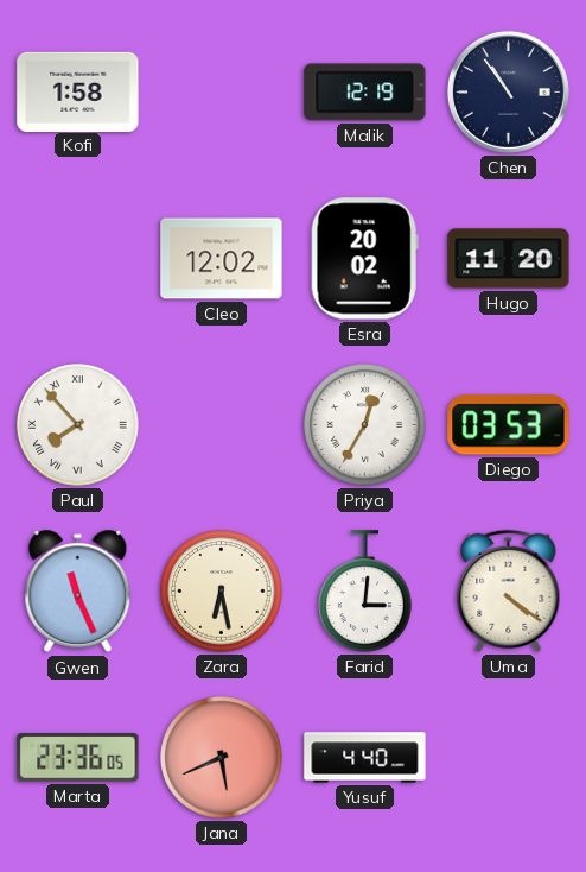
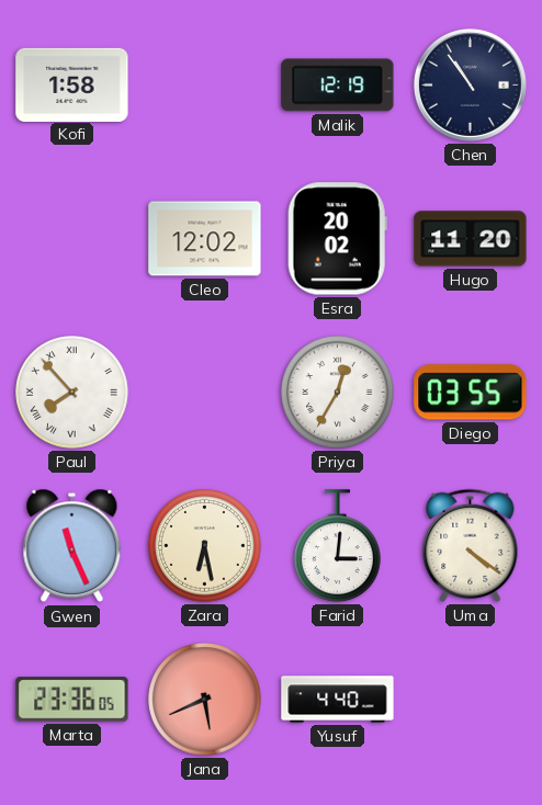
Diego: 03:53 -> 03:55
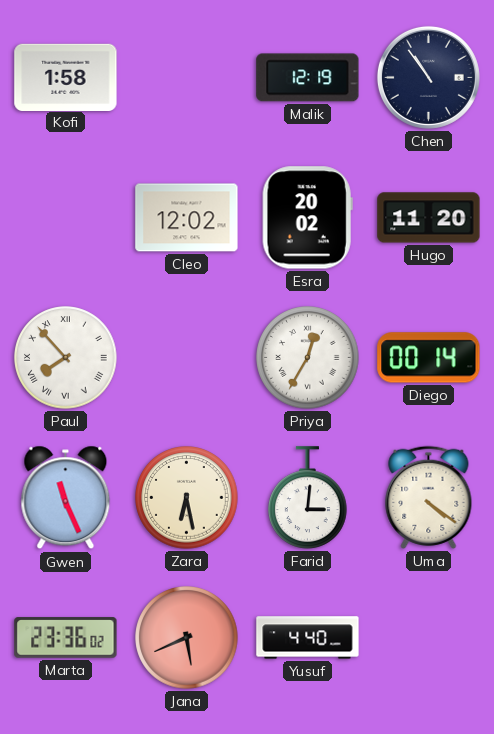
Diego: 03:55 -> 00:14
Marta: 23:36:05 -> 23:36:02
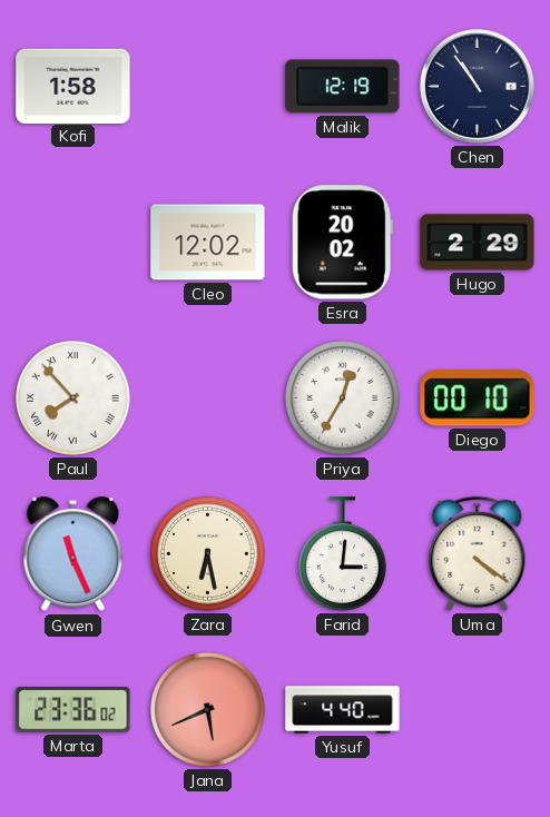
Hugo: 11:20 -> 2:29
Diego: 00:14 -> 00:10
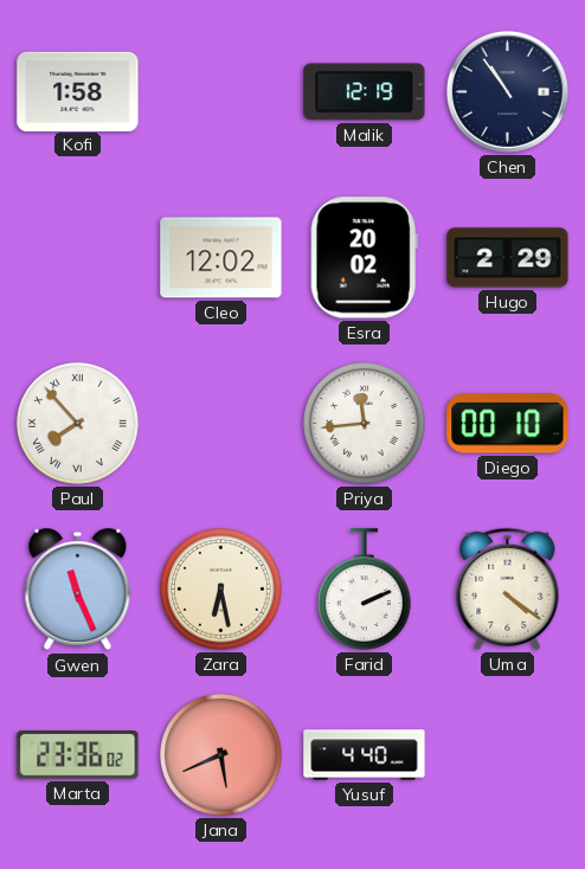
Priya: 12:35 -> 11:44
Farid: 3:01 -> 2:11
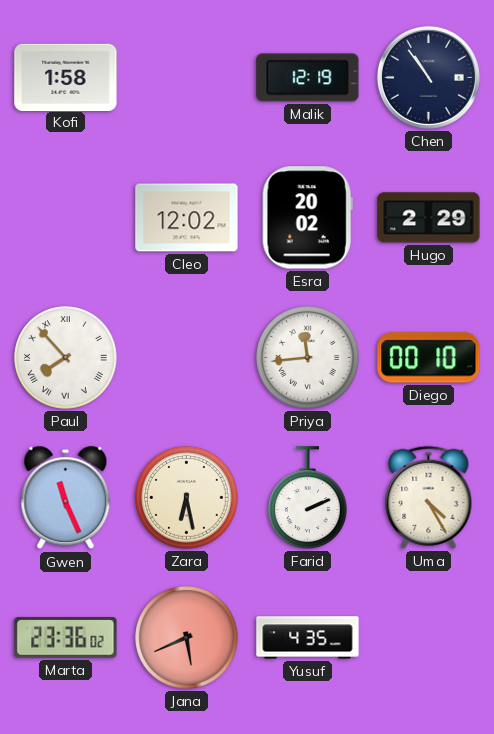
Uma: 4:21 -> 4:25
Yusuf: 4:40 -> 4:35
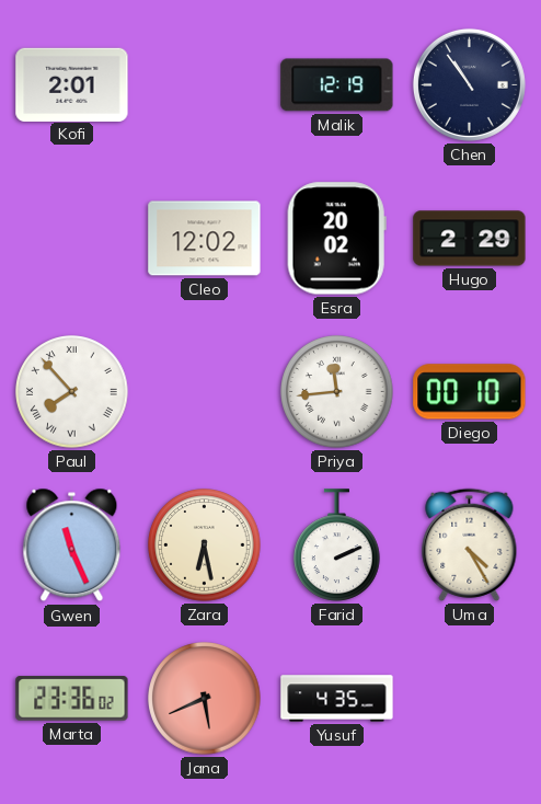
Kofi: 1:58 -> 2:01
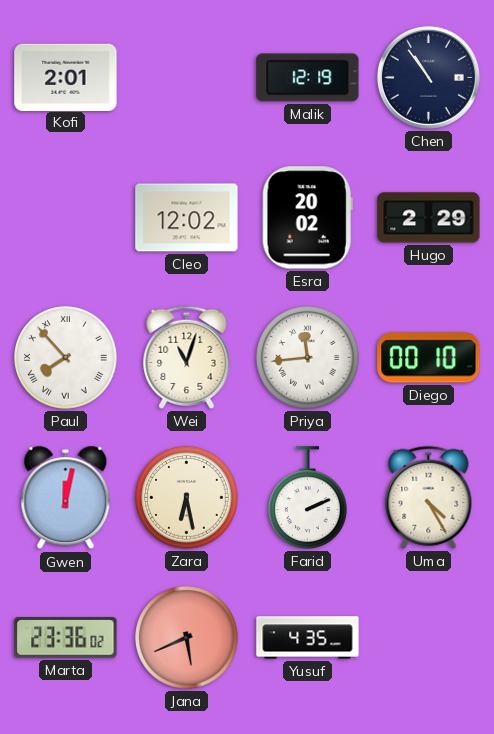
Wei: none -> 11:03
Gwen: 11:26 -> 12:02
